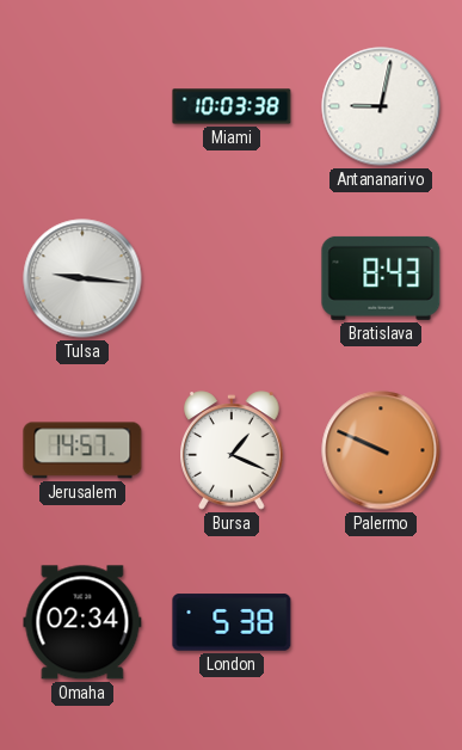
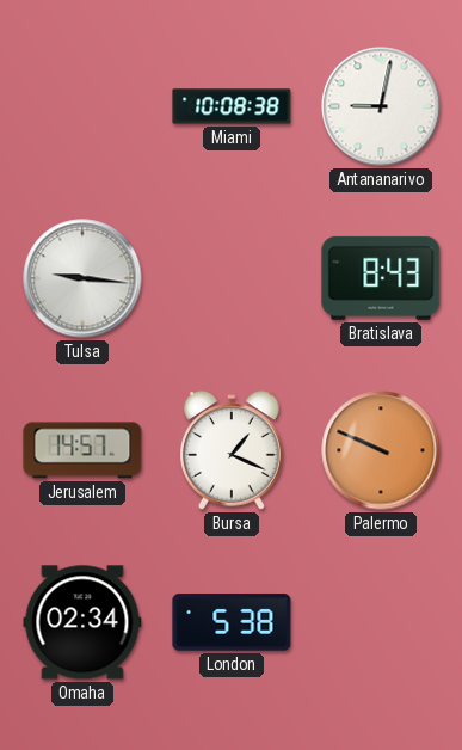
Miami: 10:03 -> 10:08
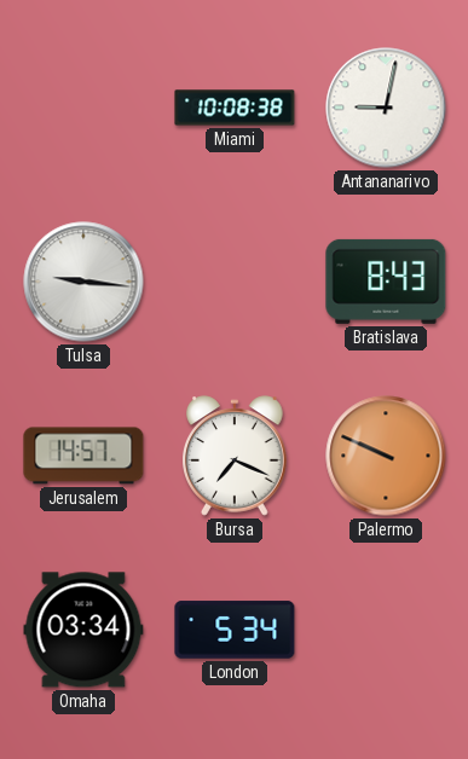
Bursa: 1:19 -> 7:19
Omaha: 02:34 -> 03:34
London: 5:38 -> 5:34
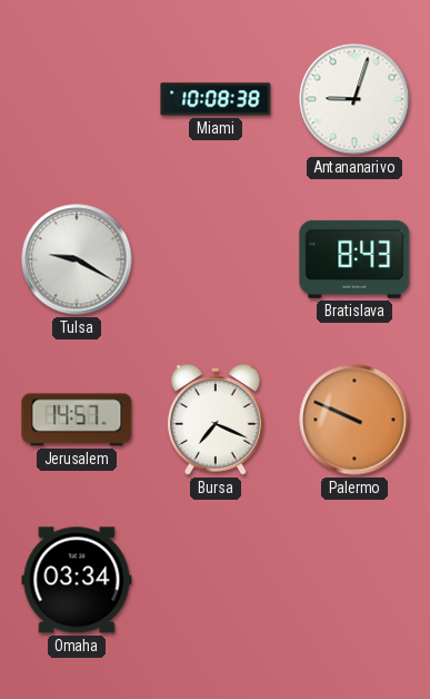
Antananarivo: 9:02 -> 9:03
Tulsa: 9:16 -> 9:20
London: 5:34 -> none
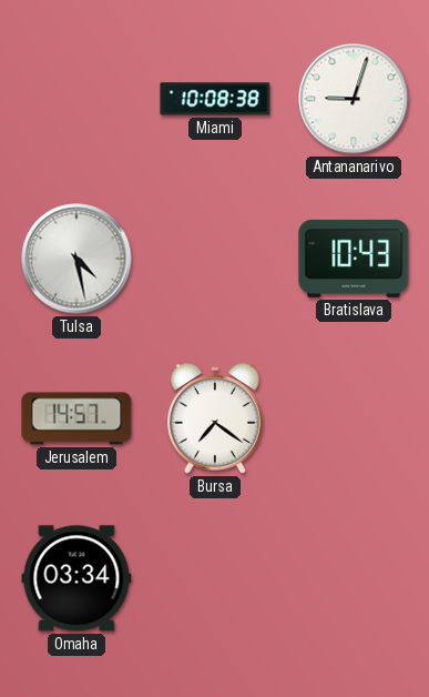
Tulsa: 9:20 -> 4:28
Bratislava: 8:43 -> 10:43
Bursa: 7:19 -> 7:21
Palermo: 9:49 -> none
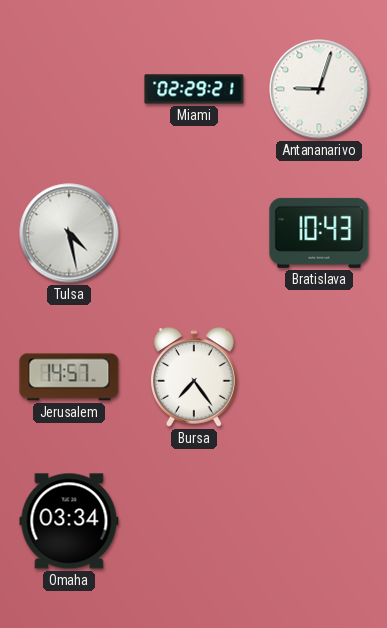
Miami: 10:08 -> 02:29
Bursa: 7:21 -> 7:24
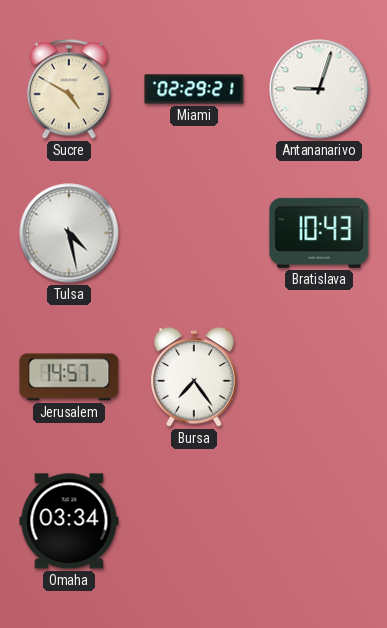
Sucre: none -> 4:50
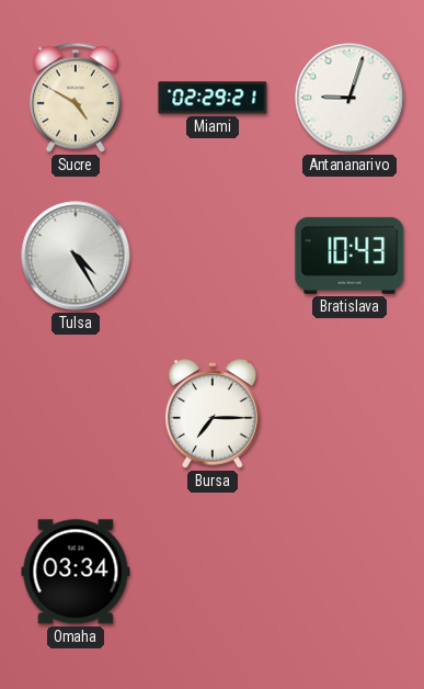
Tulsa: 4:28 -> 4:25
Jerusalem: 14:57 -> none
Bursa: 7:24 -> 7:15
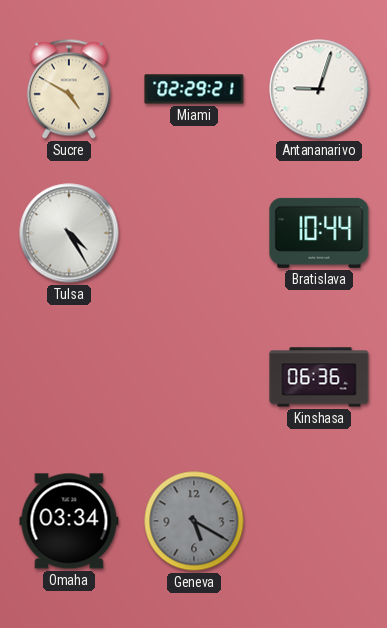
Bratislava: 10:43 -> 10:44
Bursa: 7:15 -> none
Kinshasa: none -> 06:36
Geneva: none -> 5:20
